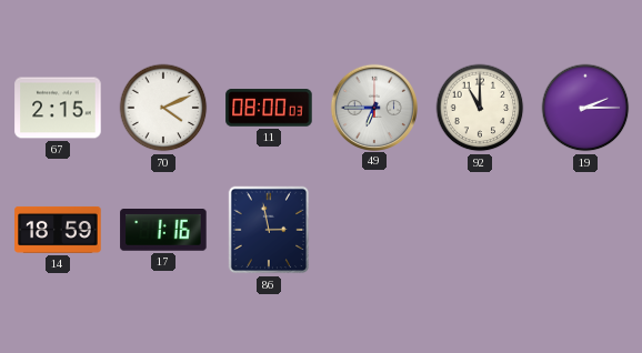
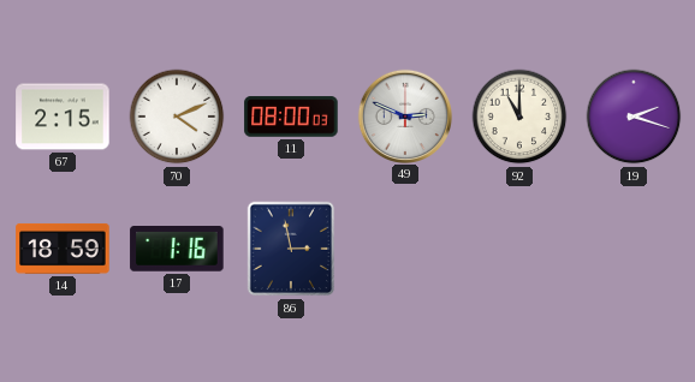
49: 6:45 -> 2:49
19: 2:15 -> 2:18
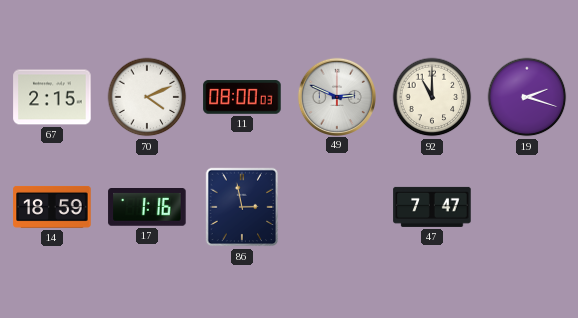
47: none -> 7:47
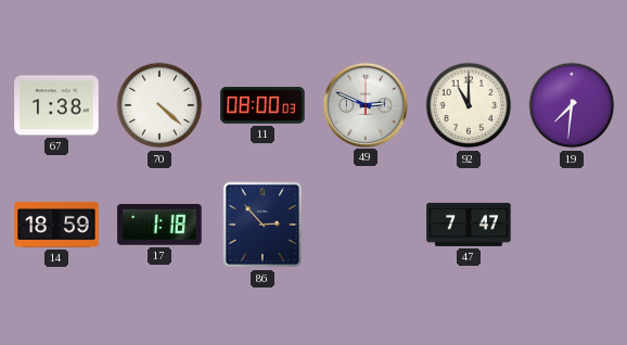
67: 2:15 -> 1:38
70: 4:11 -> 4:22
19: 2:18 -> 7:31
17: 1:16 -> 1:18
86: 2:58 -> 2:53
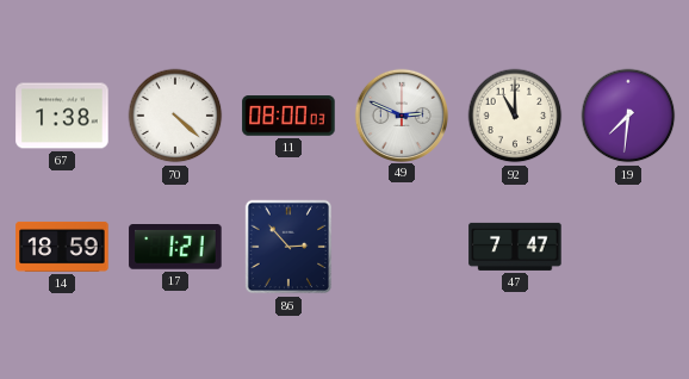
17: 1:18 -> 1:21
